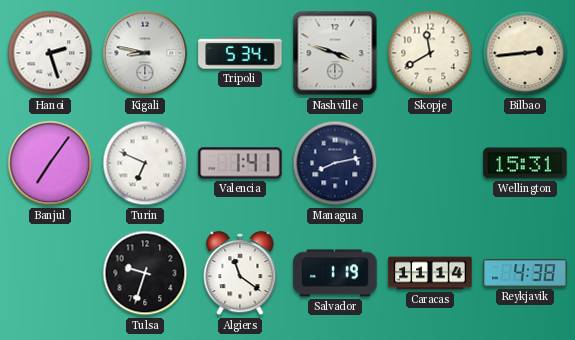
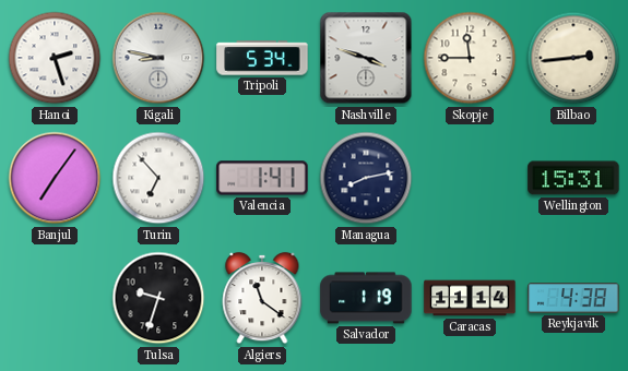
Skopje: 11:40 -> 11:45
Turin: 6:49 -> 6:53
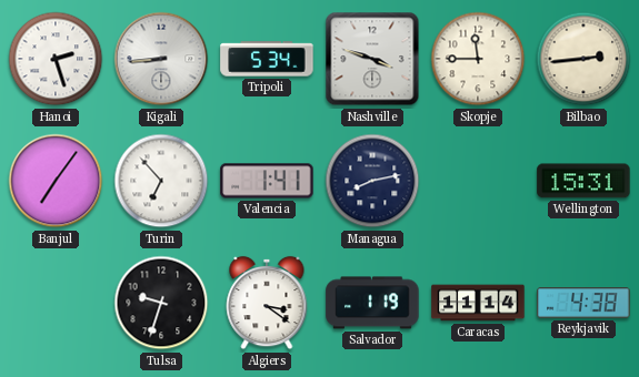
Kigali: 8:47 -> 8:44
Algiers: 11:21 -> 3:21
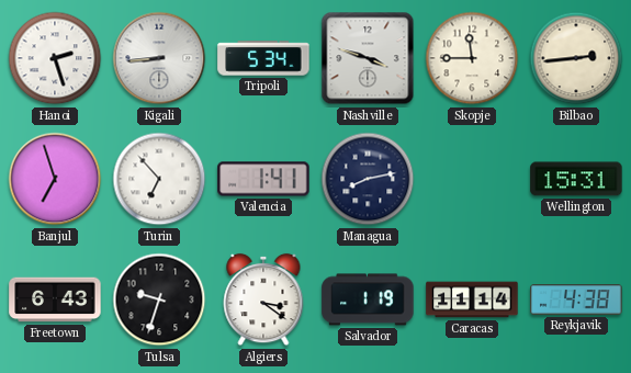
Banjul: 7:06 -> 6:57
Freetown: none -> 6:43
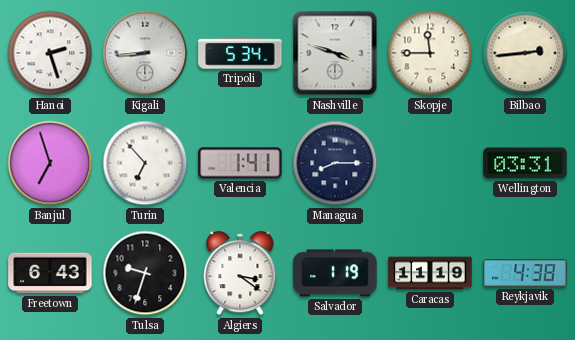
Managua: 8:13 -> 8:15
Wellington: 15:31 -> 03:31
Caracas: 11:14 -> 11:19
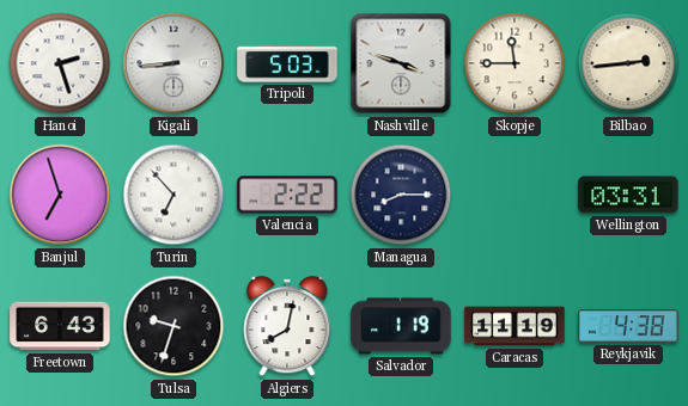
Tripoli: 5:34 -> 5:03
Valencia: 1:41 -> 2:22
Algiers: 3:21 -> 8:02
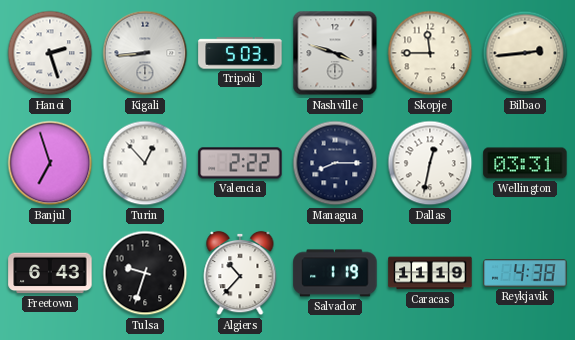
Turin: 6:53 -> 12:53
Dallas: none -> 12:32
Algiers: 8:02 -> 10:37
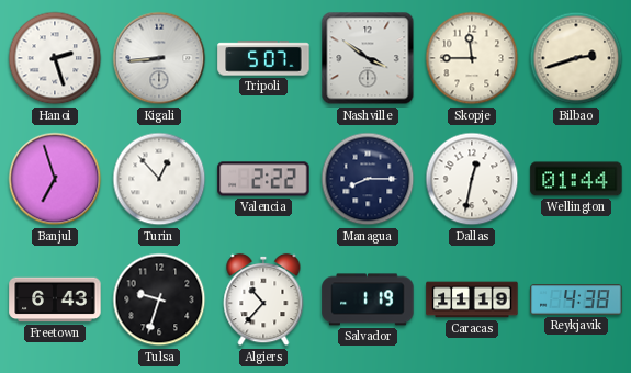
Tripoli: 5:03 -> 5:07
Nashville: 3:48 -> 3:51
Bilbao: 2:44 -> 2:42
Wellington: 03:31 -> 01:44
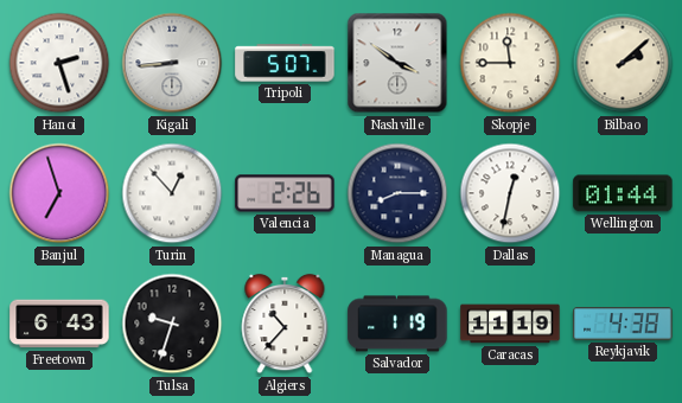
Bilbao: 2:42 -> 2:08
Valencia: 2:22 -> 2:26
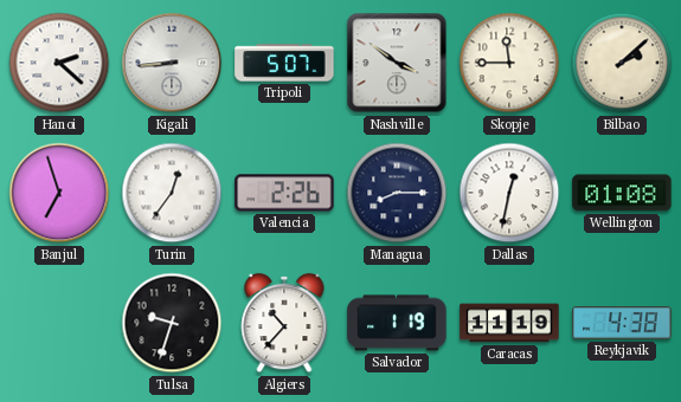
Hanoi: 2:27 -> 2:22
Turin: 12:53 -> 12:36
Wellington: 01:44 -> 01:08
Freetown: 6:43 -> none
